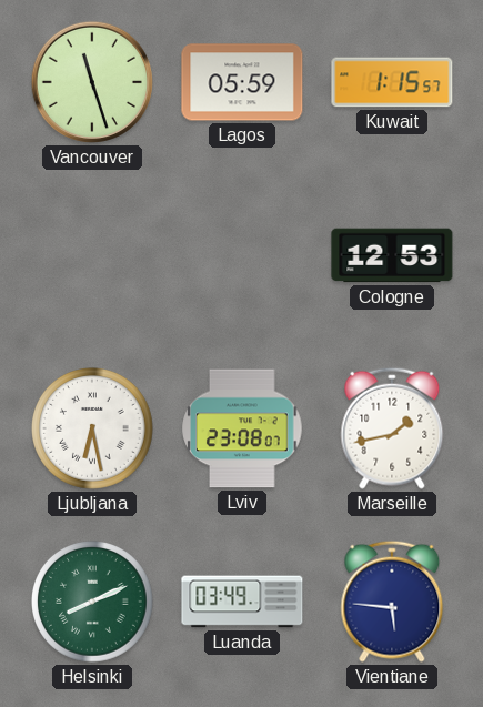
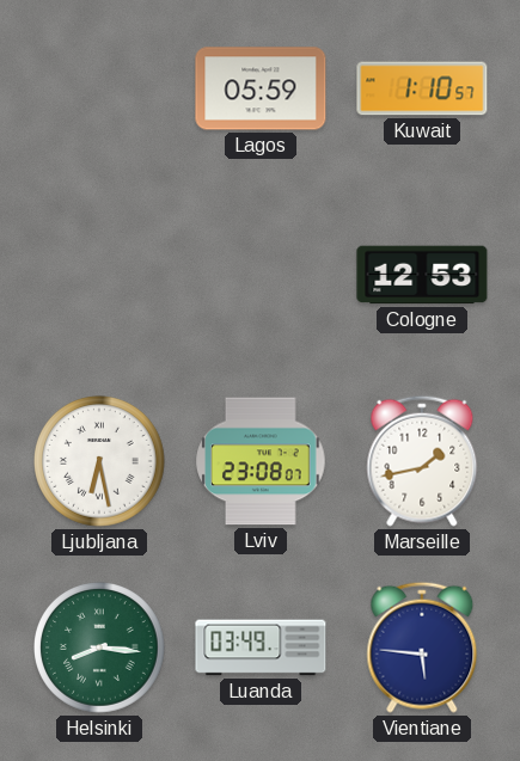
Vancouver: 11:27 -> none
Kuwait: 1:15 -> 1:10
Helsinki: 8:11 -> 8:16
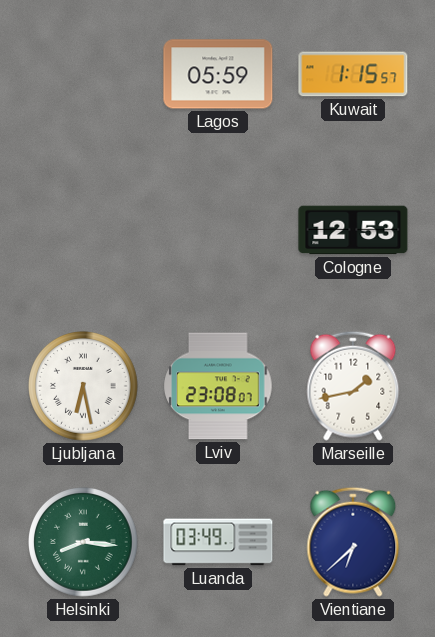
Kuwait: 1:10 -> 1:15
Vientiane: 5:46 -> 6:38
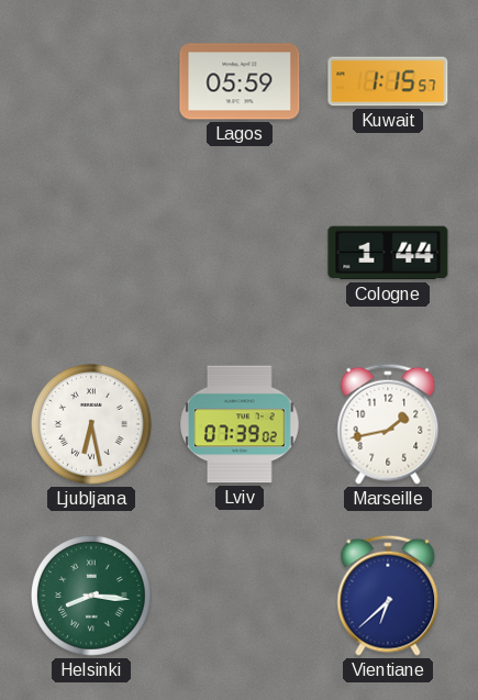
Cologne: 12:53 -> 1:44
Lviv: 23:08 -> 07:39
Luanda: 03:49 -> none
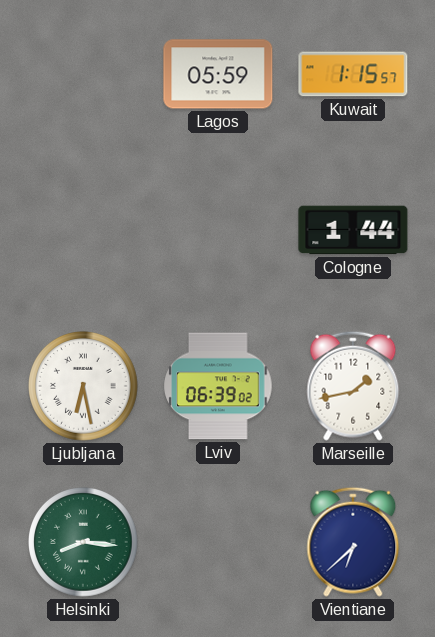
Lviv: 07:39 -> 06:39
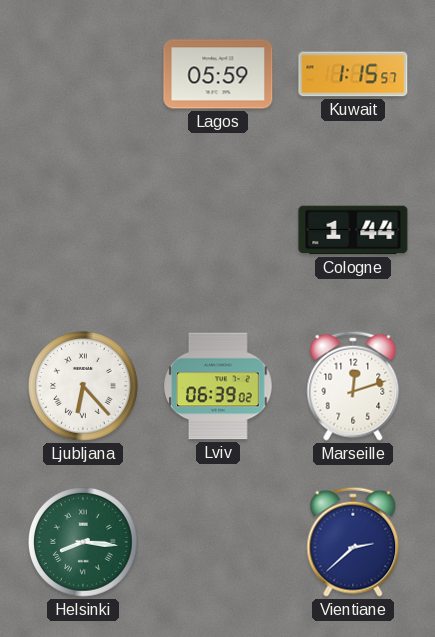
Ljubljana: 6:28 -> 6:23
Marseille: 1:43 -> 12:12
Vientiane: 6:38 -> 2:38
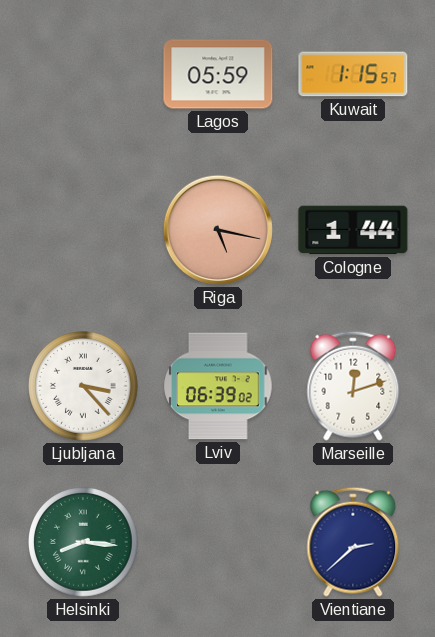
Riga: none -> 5:17
Ljubljana: 6:23 -> 3:23
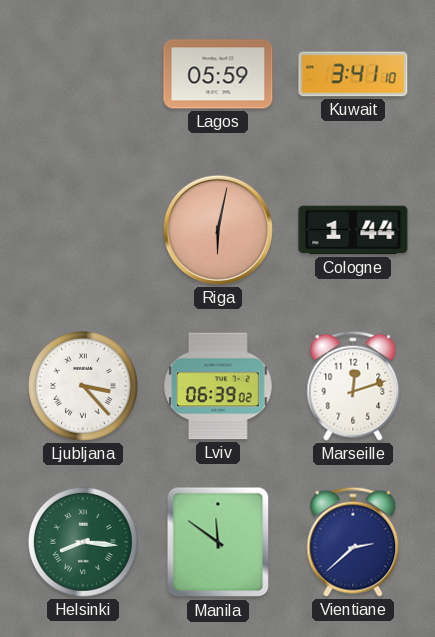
Kuwait: 1:15 -> 3:41
Riga: 5:17 -> 6:02
Manila: none -> 11:51
